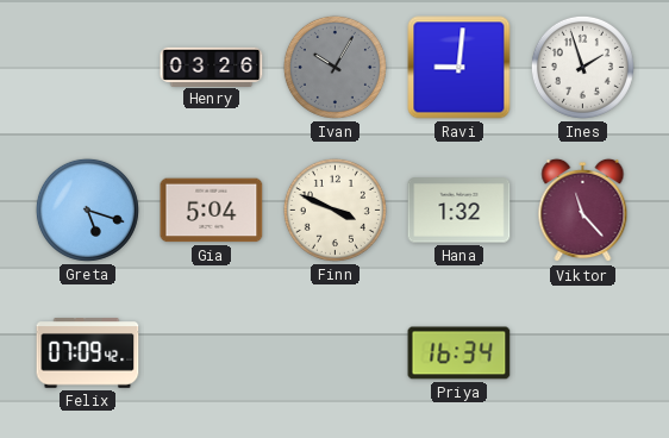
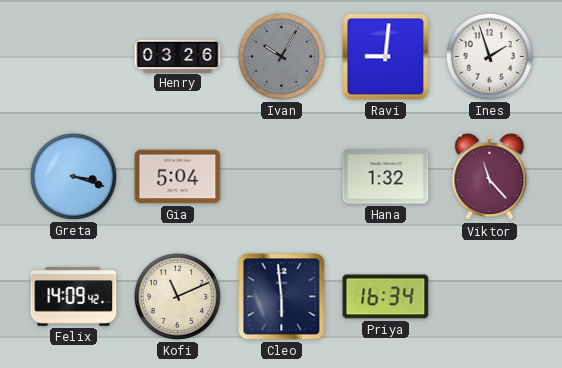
Greta: 5:18 -> 3:18
Finn: 3:49 -> none
Felix: 07:09 -> 14:09
Kofi: none -> 11:11
Cleo: none -> 5:59
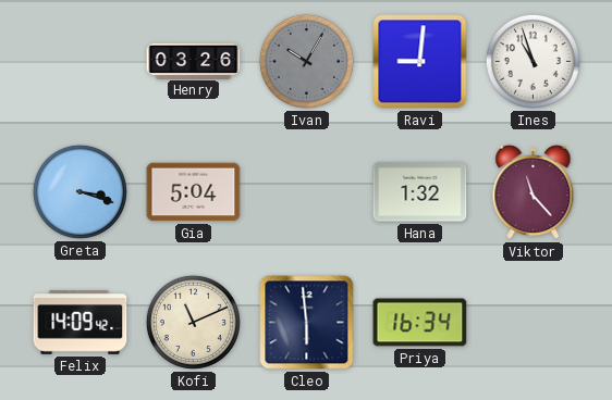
Ines: 1:57 -> 10:57
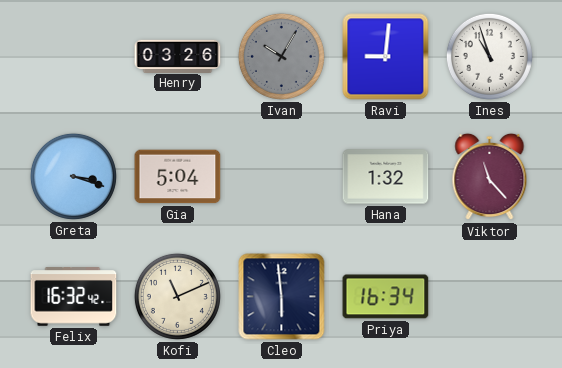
Felix: 14:09 -> 16:32
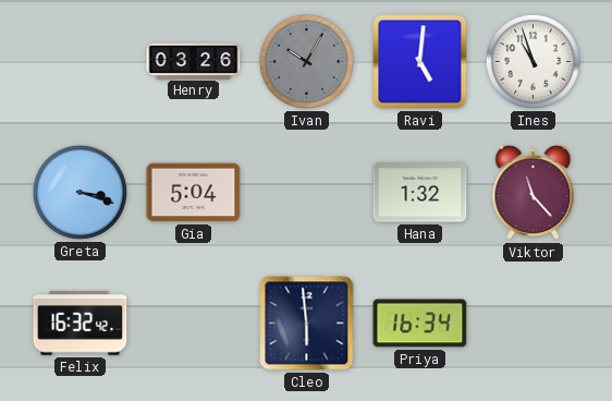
Ravi: 9:01 -> 5:01
Kofi: 11:11 -> none
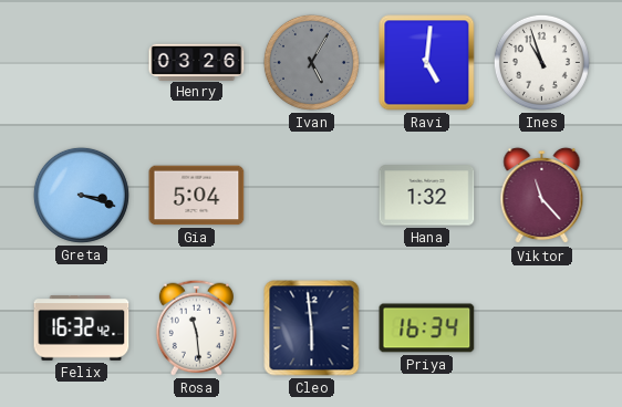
Ivan: 10:05 -> 5:05
Rosa: none -> 11:29
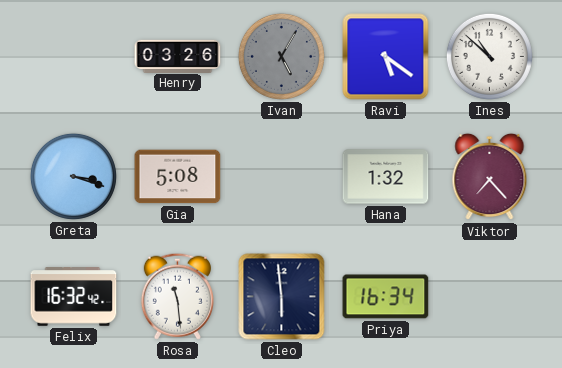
Ravi: 5:01 -> 5:21
Ines: 10:57 -> 10:52
Gia: 5:04 -> 5:08
Viktor: 11:23 -> 7:23
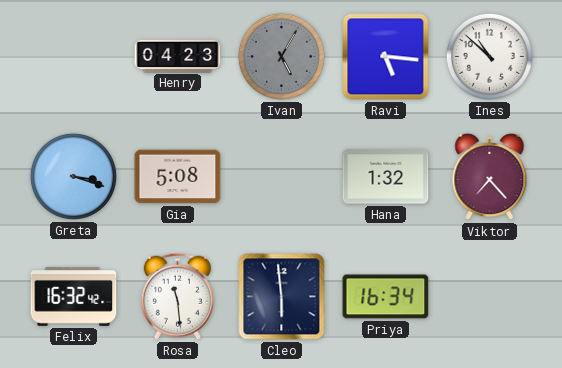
Henry: 03:26 -> 04:23
Ravi: 5:21 -> 5:16
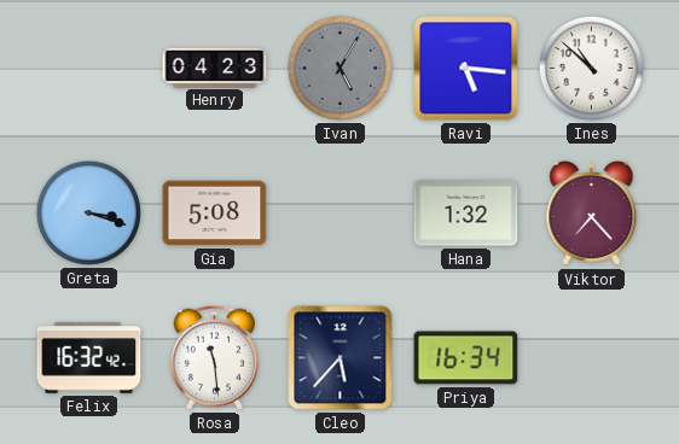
Cleo: 5:59 -> 5:37
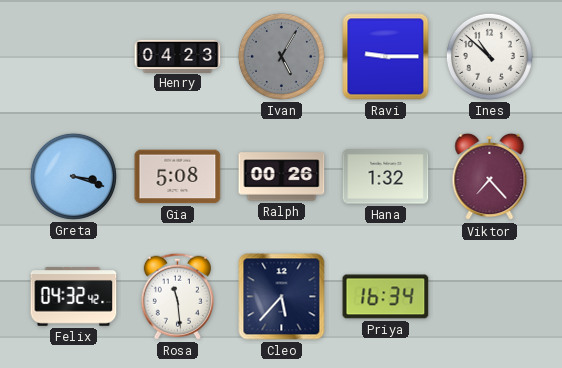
Ravi: 5:16 -> 9:15
Ralph: none -> 00:26
Felix: 16:32 -> 04:32
